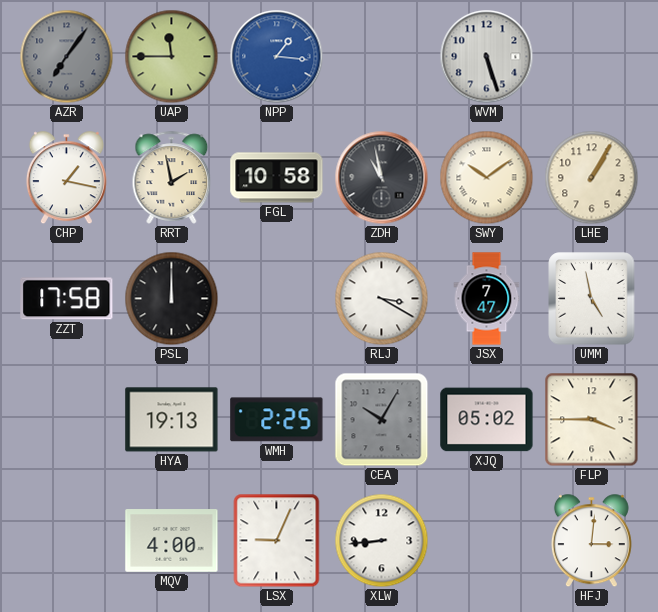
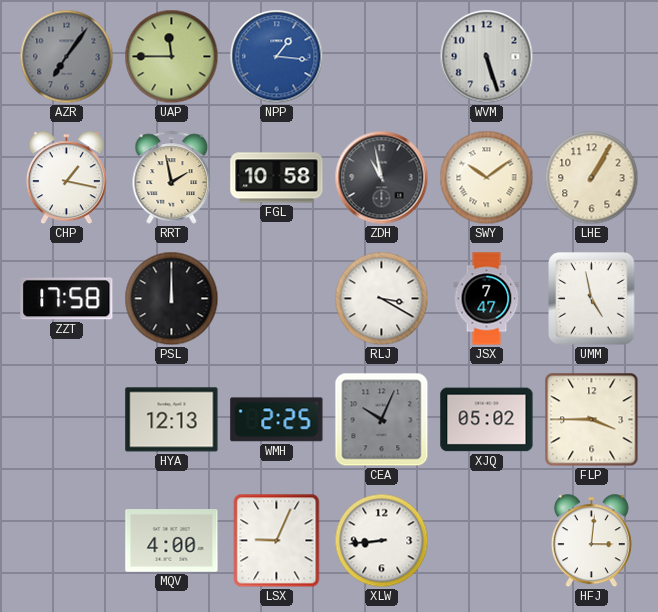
HYA: 19:13 -> 12:13
CEA: 10:05 -> 10:04
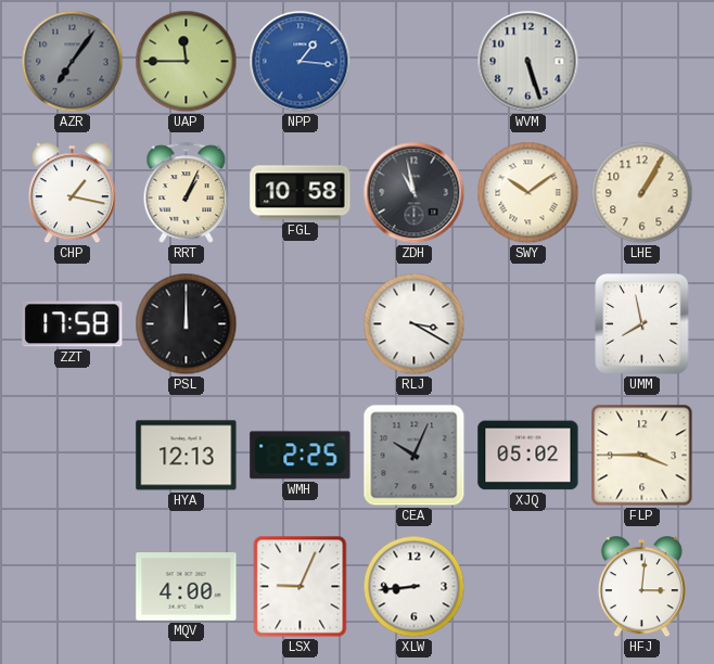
RRT: 1:58 -> 1:04
JSX: 7:47 -> none
UMM: 4:58 -> 7:58
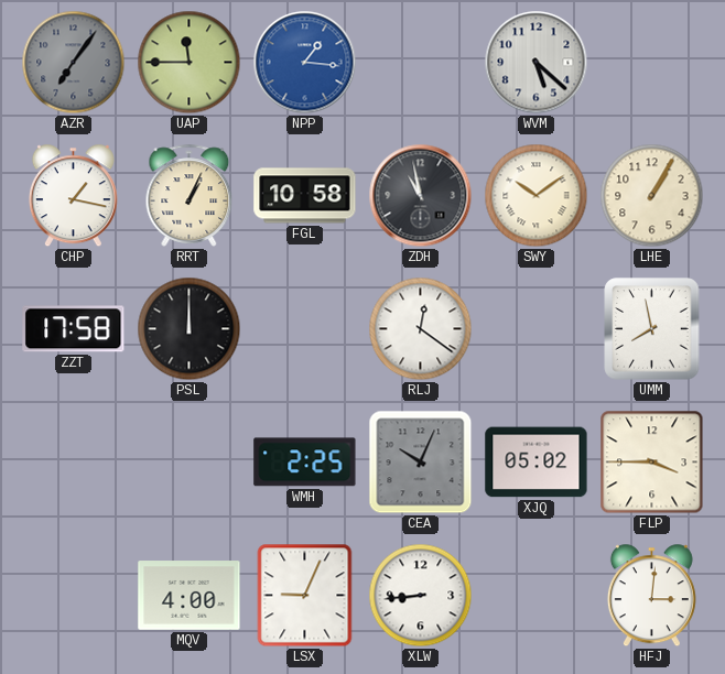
WVM: 5:27 -> 5:22
RLJ: 3:20 -> 12:21
HYA: 12:13 -> none
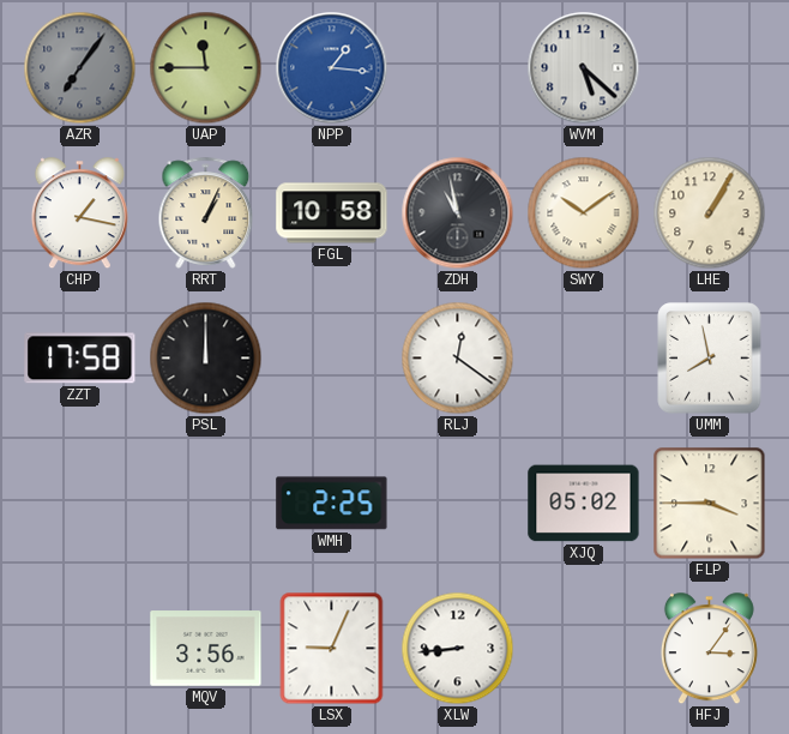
CEA: 10:04 -> none
MQV: 4:00 -> 3:56
HFJ: 3:01 -> 3:06
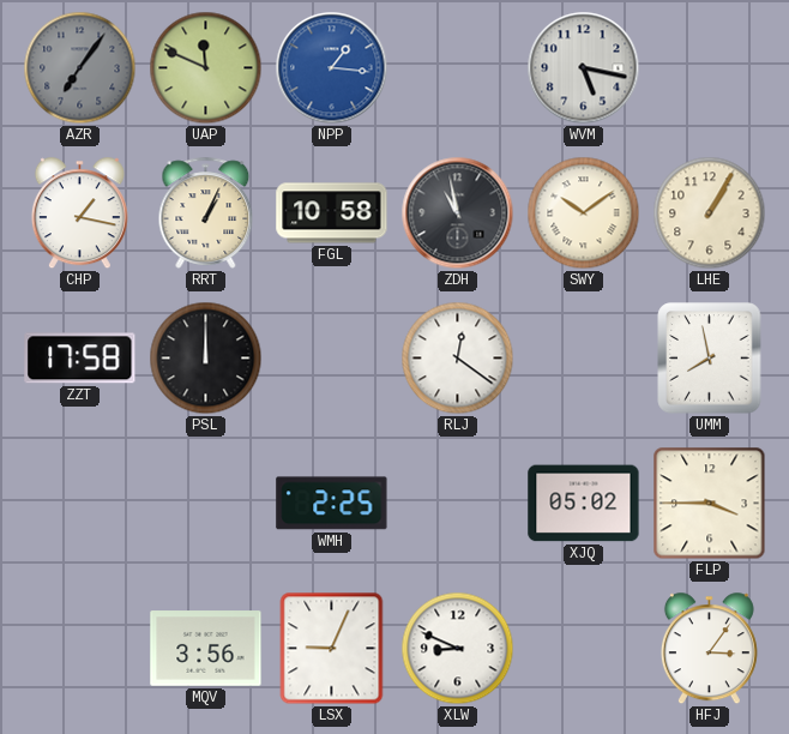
UAP: 11:45 -> 11:49
WVM: 5:22 -> 5:17
XLW: 8:44 -> 8:49
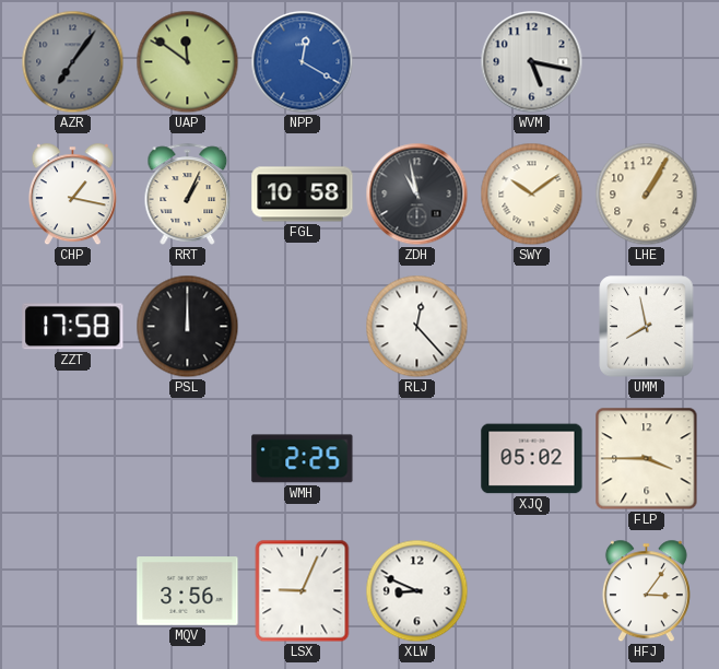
UAP: 11:49 -> 11:51
NPP: 1:16 -> 12:20
RLJ: 12:21 -> 12:23
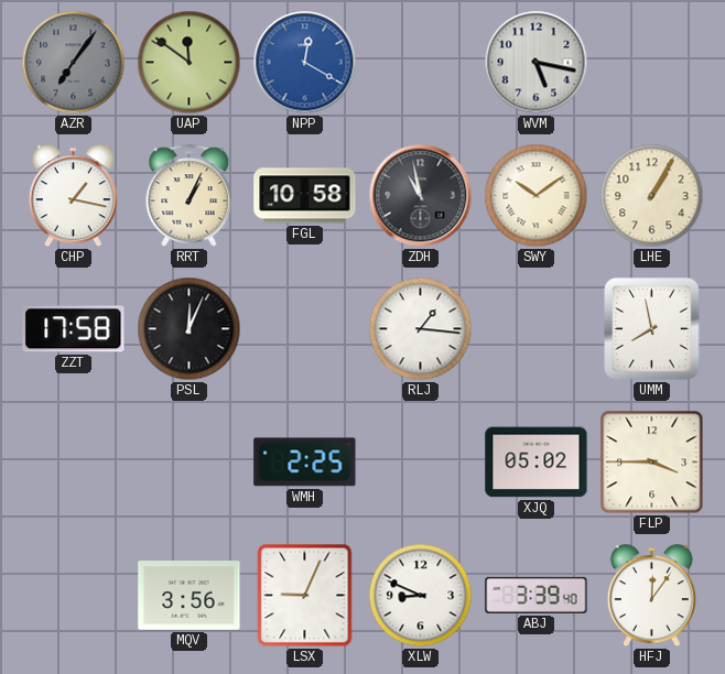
PSL: 12:00 -> 12:04
RLJ: 12:23 -> 1:16
ABJ: none -> 3:39
HFJ: 3:06 -> 12:06
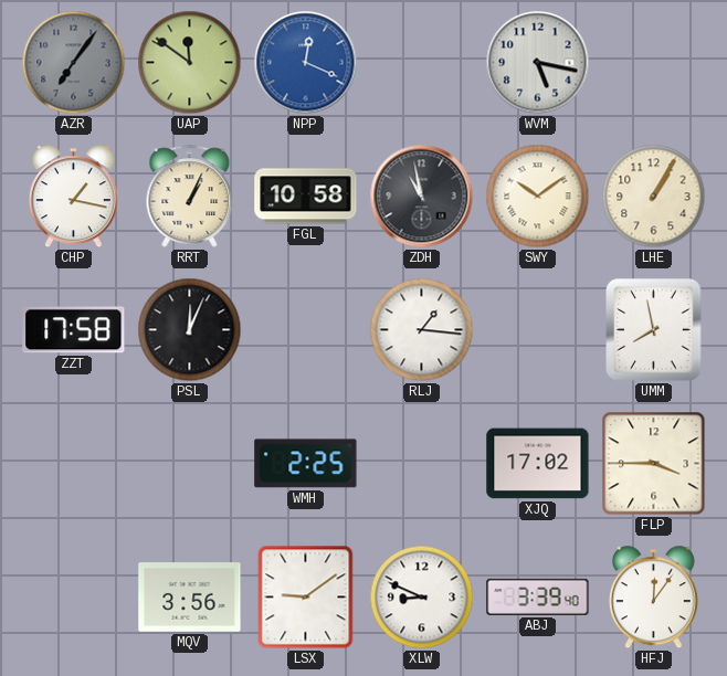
NPP: 12:20 -> 12:19
XJQ: 05:02 -> 17:02
LSX: 9:04 -> 9:09
